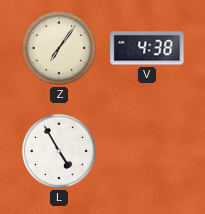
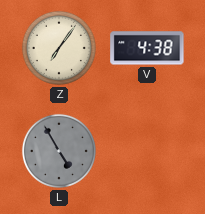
L dial: white -> grey
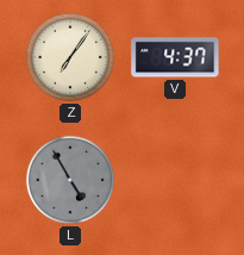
V: 4:38 -> 4:37
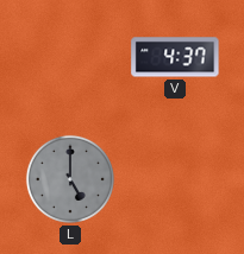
Z: 7:06 -> none
L: 4:55 -> 5:00
